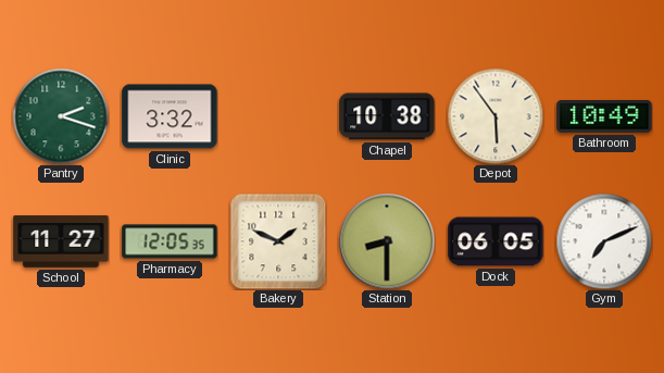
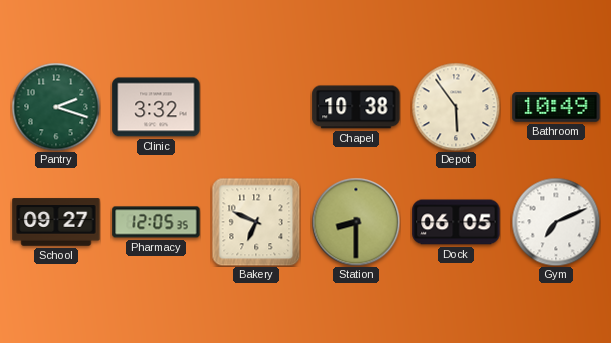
School: 11:27 -> 09:27
Bakery: 1:49 -> 6:49
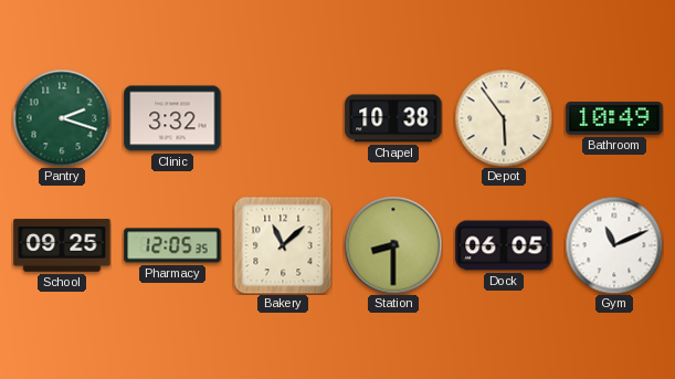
School: 09:27 -> 09:25
Bakery: 6:49 -> 11:08
Gym: 7:11 -> 11:11
